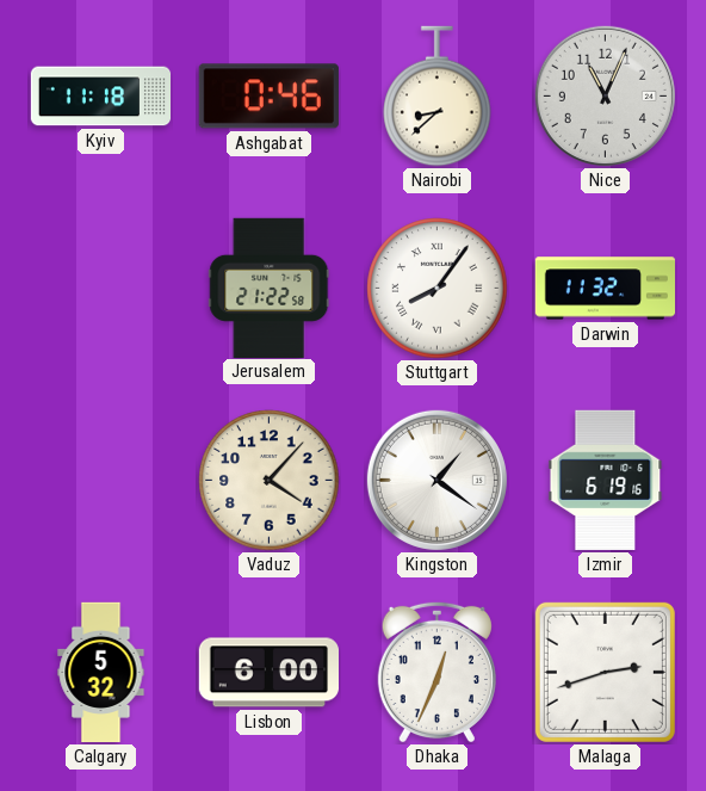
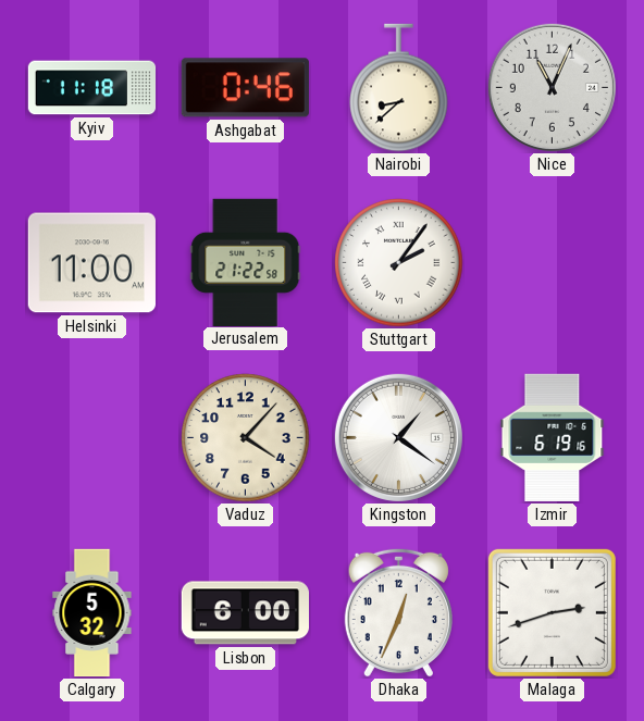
Helsinki: none -> 11:00
Stuttgart: 8:06 -> 2:06
Darwin: 11:32 -> none
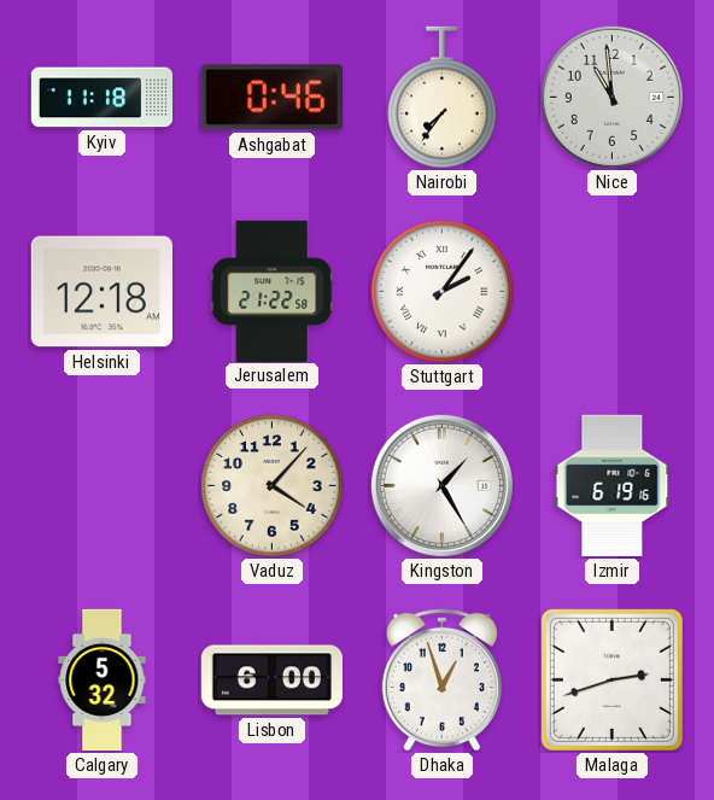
Nairobi: 8:38 -> 7:36
Nice: 11:04 -> 10:59
Helsinki: 11:00 -> 12:18
Kingston: 1:21 -> 1:25
Dhaka: 12:34 -> 12:57
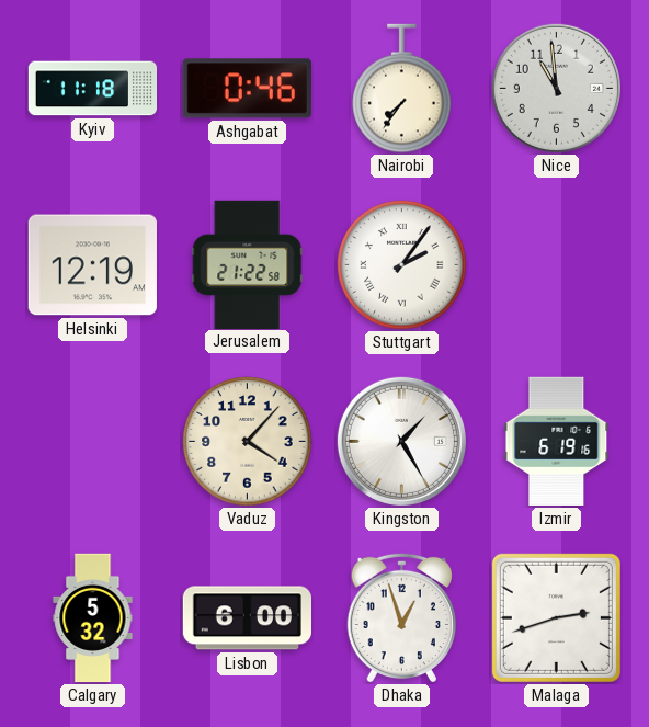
Helsinki: 12:18 -> 12:19
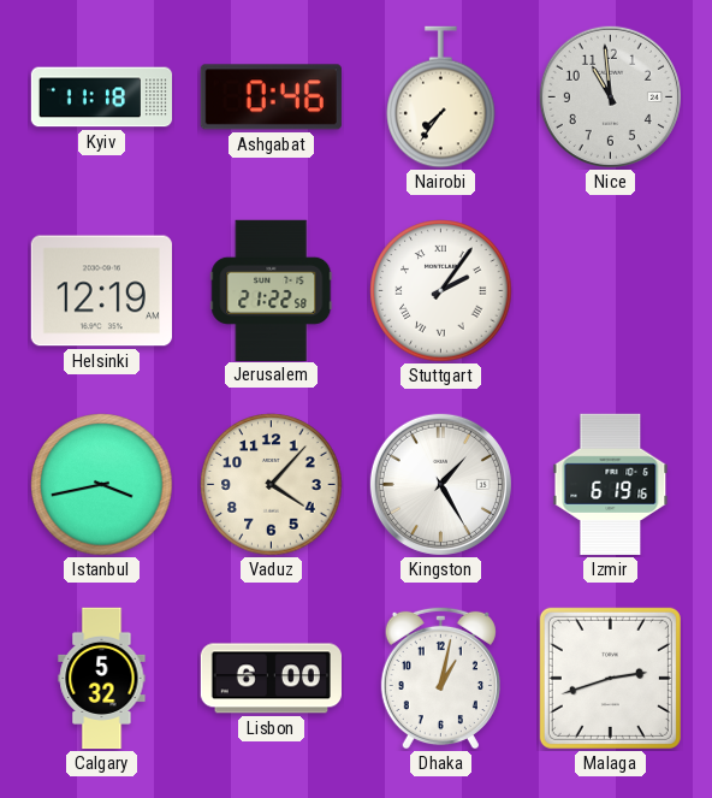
Istanbul: none -> 3:43
Dhaka: 12:57 -> 1:02
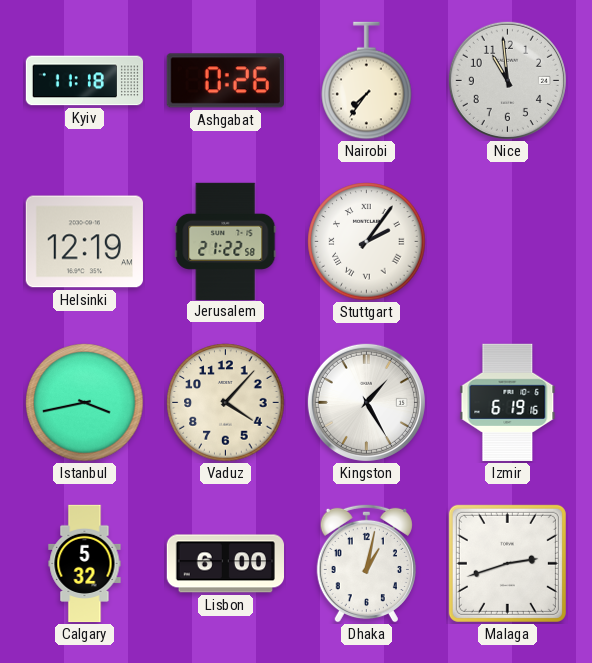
Ashgabat: 0:46 -> 0:26
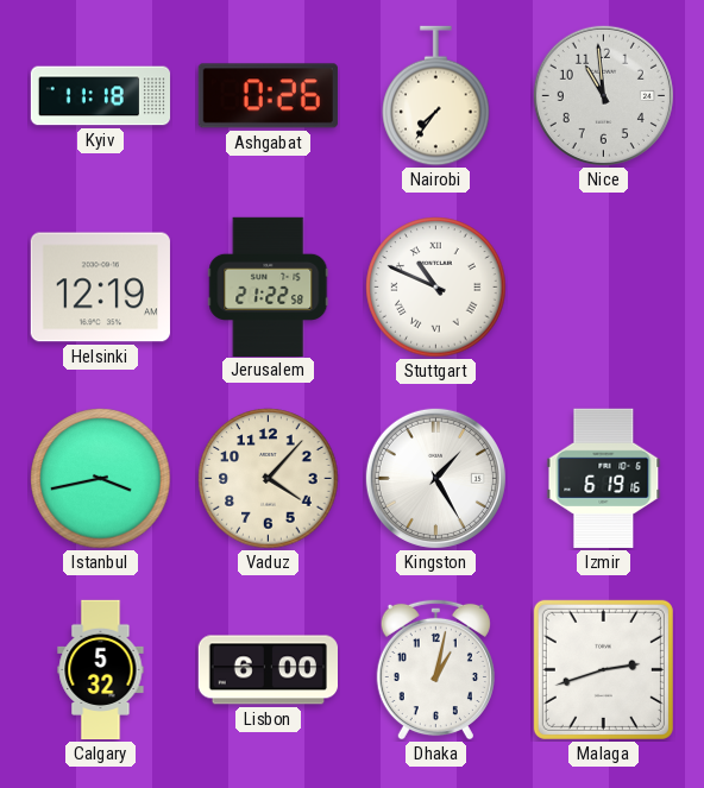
Stuttgart: 2:06 -> 10:49
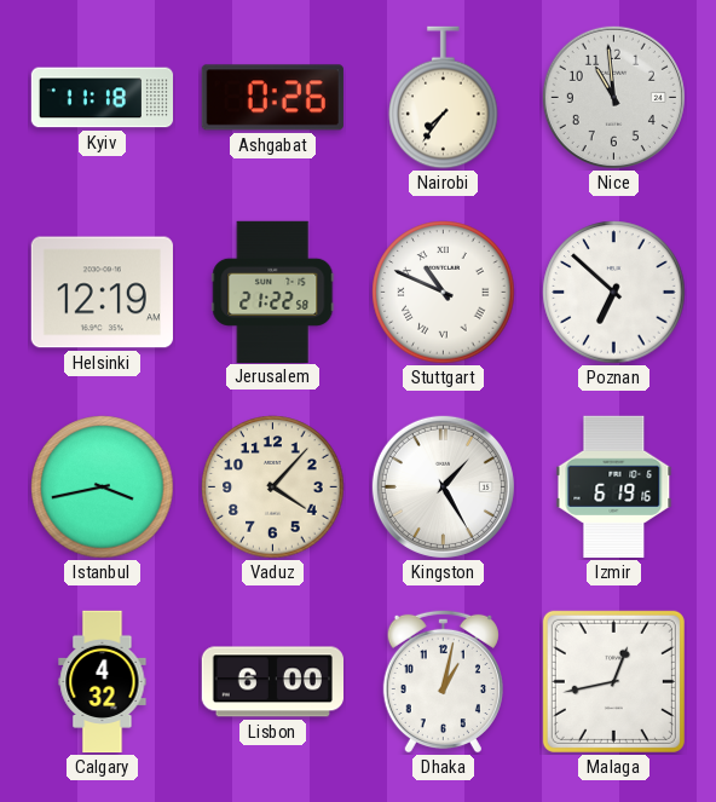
Poznan: none -> 6:52
Calgary: 5:32 -> 4:32
Malaga: 2:42 -> 12:43
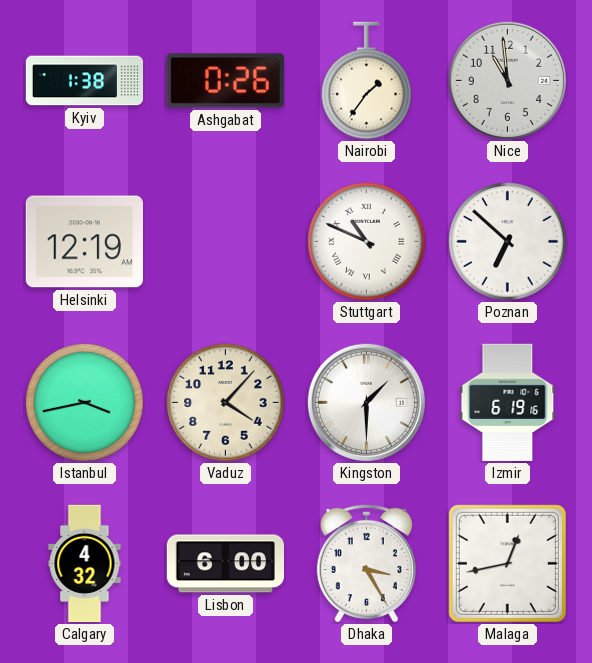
Kyiv: 11:18 -> 1:38
Nairobi: 7:36 -> 1:36
Jerusalem: 21:22 -> none
Kingston: 1:25 -> 1:30
Dhaka: 1:02 -> 3:25
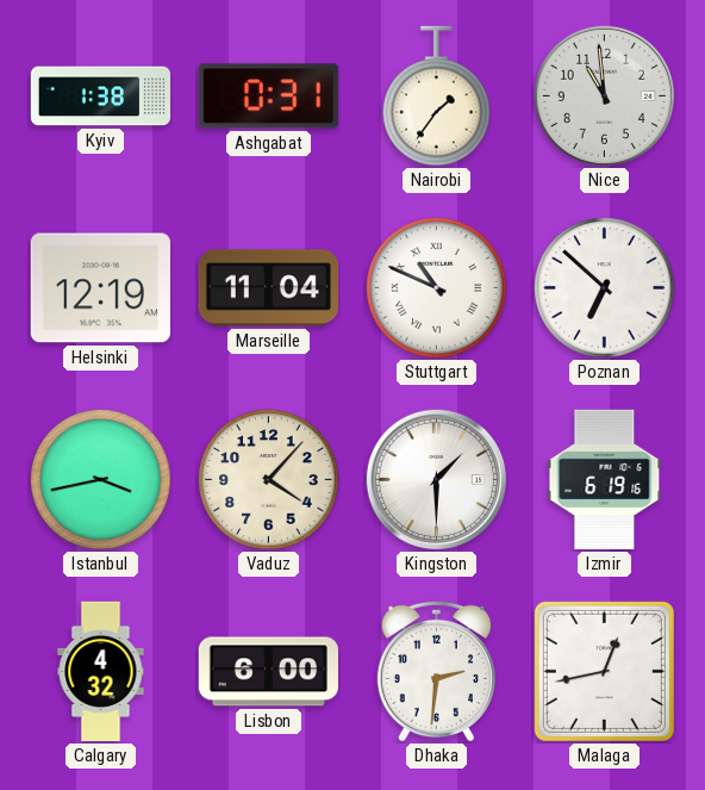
Ashgabat: 0:26 -> 0:31
Marseille: none -> 11:04
Dhaka: 3:25 -> 2:31
